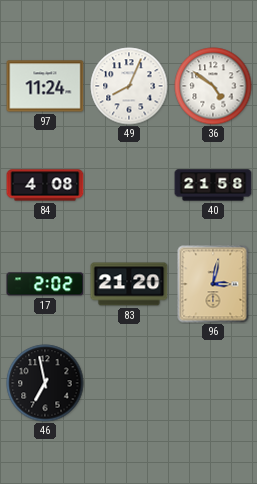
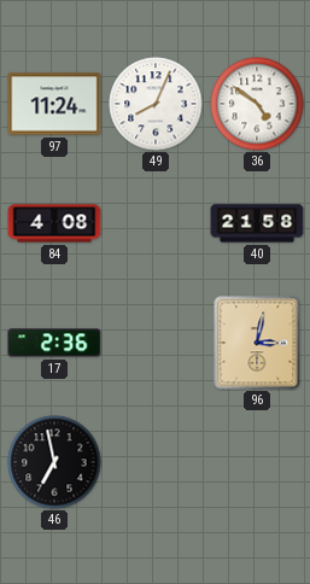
17: 2:02 -> 2:36
83: 21:20 -> none
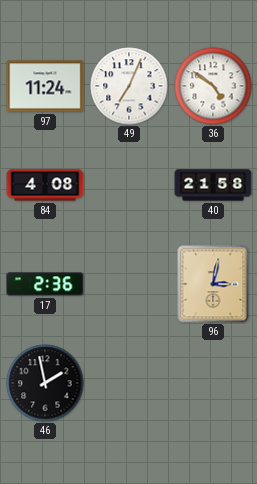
49: 8:04 -> 7:04
46: 6:58 -> 1:58
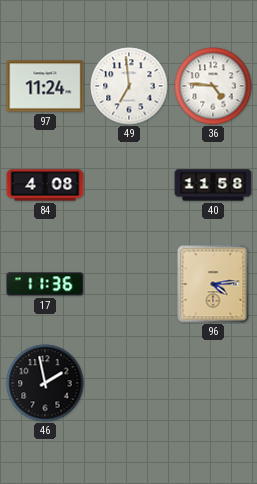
49: 7:04 -> 6:59
36: 4:51 -> 4:46
40: 21:58 -> 11:58
17: 2:36 -> 11:36
96: 3:02 -> 4:14
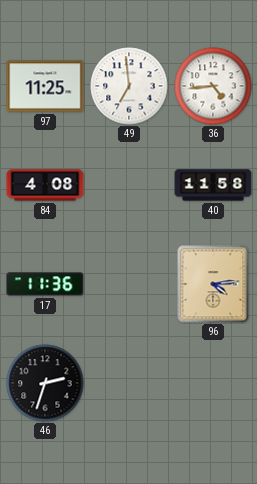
97: 11:24 -> 11:25
36: 4:46 -> 4:44
46: 1:58 -> 2:33
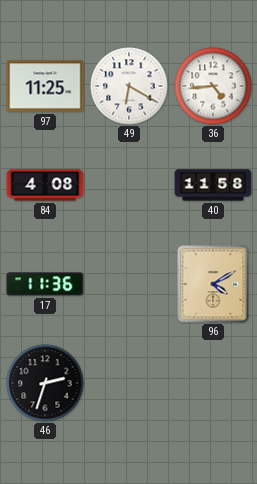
49: 6:59 -> 6:20
96: 4:14 -> 4:10
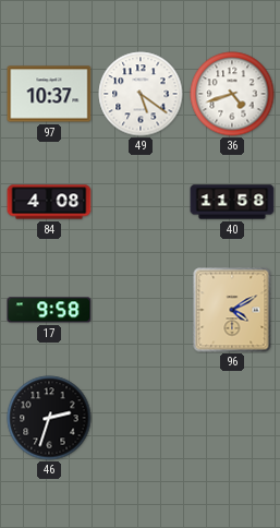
97: 11:25 -> 10:37
49: 6:20 -> 5:21
36: 4:44 -> 4:42
17: 11:36 -> 9:58
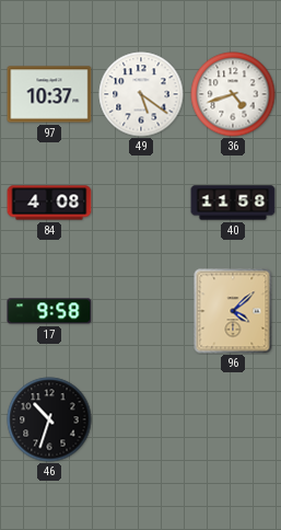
96: 4:10 -> 4:08
46: 2:33 -> 10:33
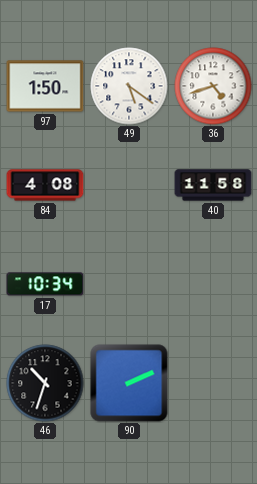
97: 10:37 -> 1:50
17: 9:58 -> 10:34
96: 4:08 -> none
90: none -> 2:11
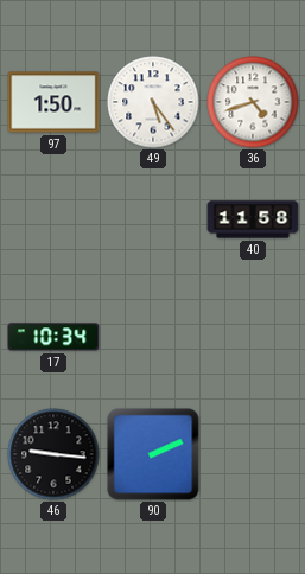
49: 5:21 -> 5:24
84: 4:08 -> none
46: 10:33 -> 9:16
